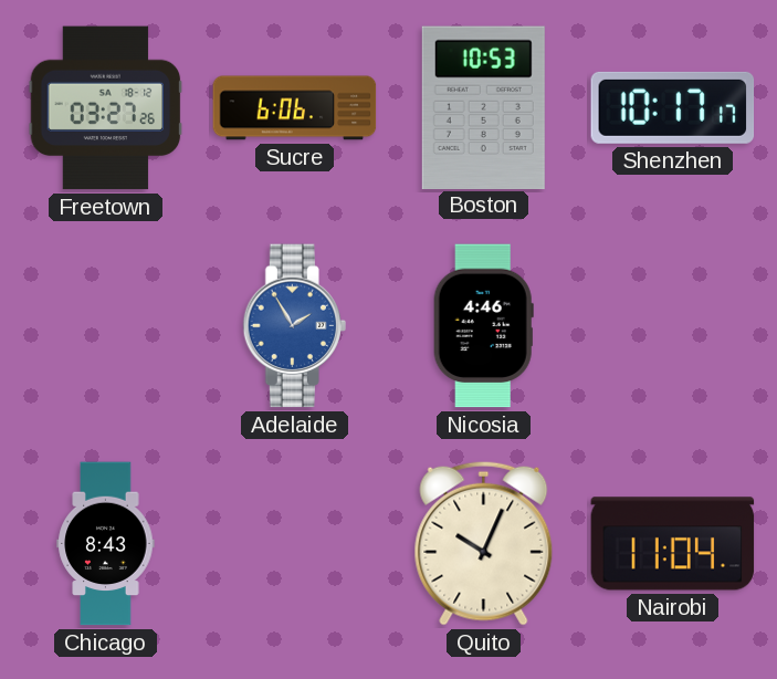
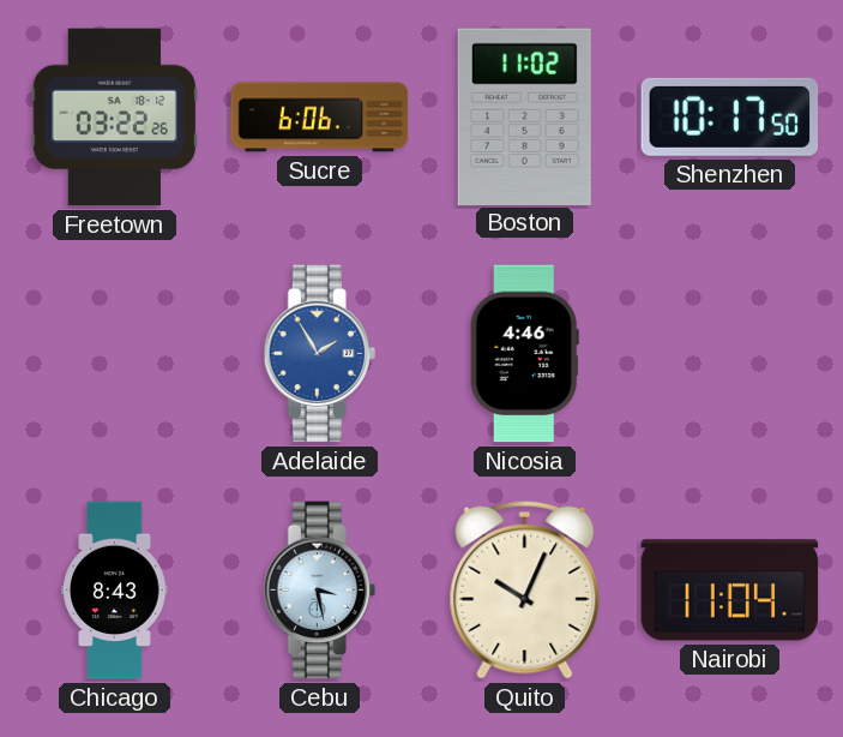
Freetown: 03:27 -> 03:22
Boston: 10:53 -> 11:02
Shenzhen: 10:17:17 -> 10:17:50
Cebu: none -> 3:28
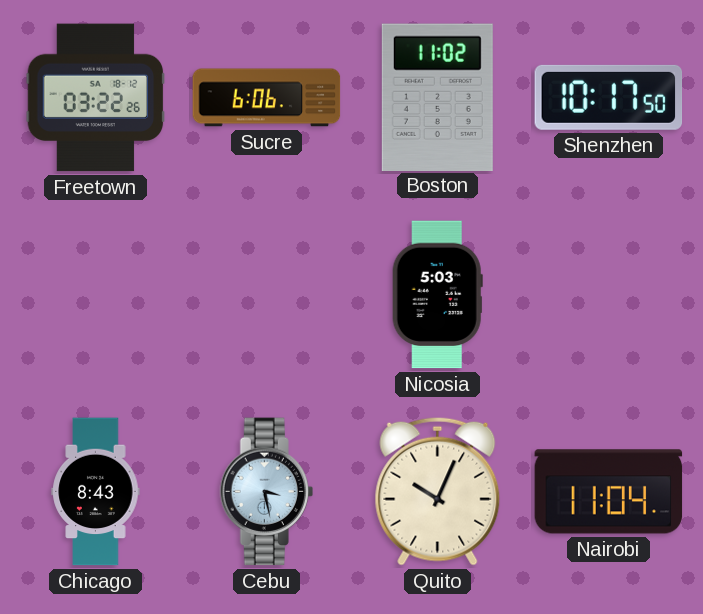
Adelaide: 1:55 -> none
Nicosia: 4:46 -> 5:03
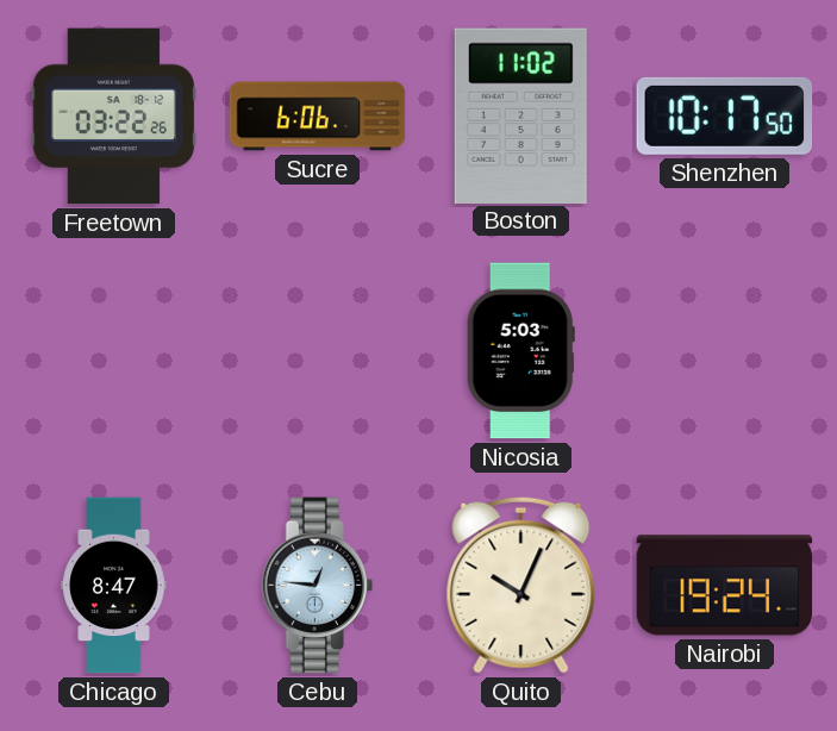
Chicago: 8:43 -> 8:47
Cebu: 3:28 -> 12:46
Nairobi: 11:04 -> 19:24
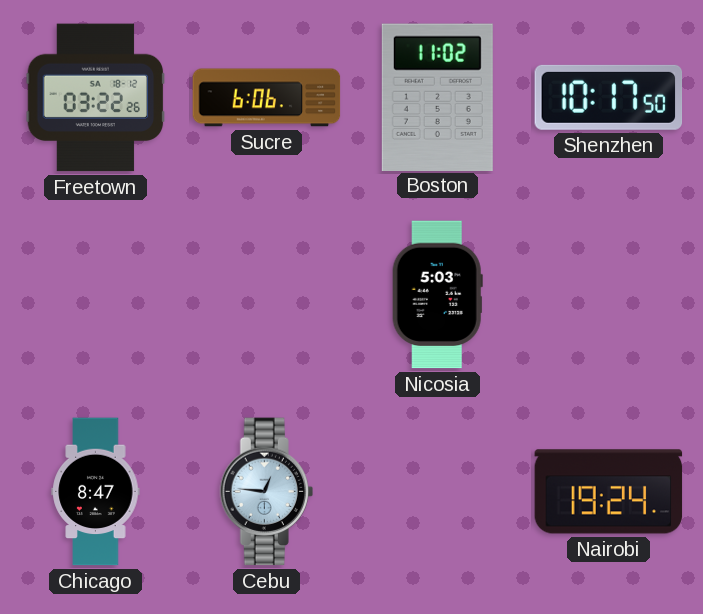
Quito: 10:04 -> none
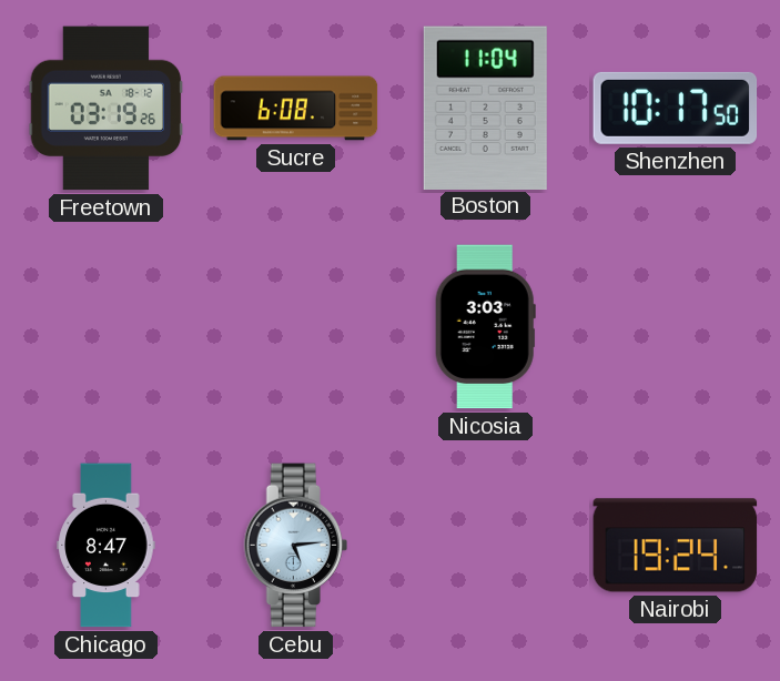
Freetown: 03:22 -> 03:19
Sucre: 6:06 -> 6:08
Boston: 11:02 -> 11:04
Nicosia: 5:03 -> 3:03
Cebu: 12:46 -> 5:14
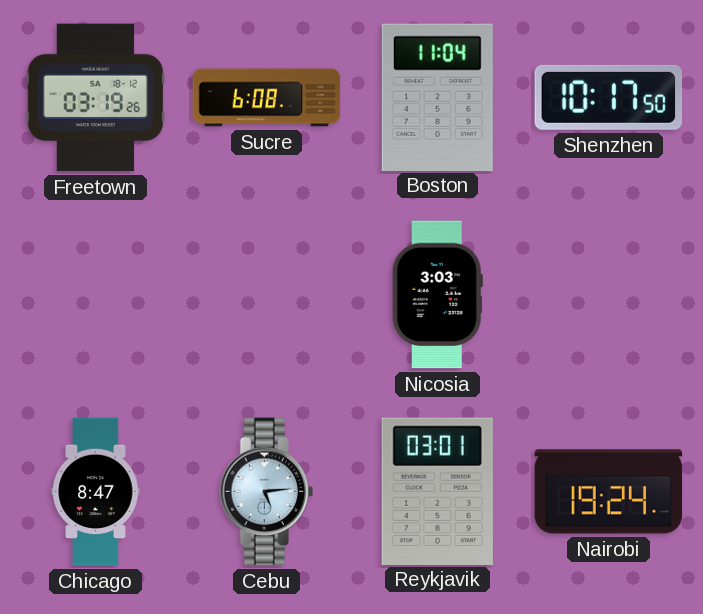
Reykjavik: none -> 03:01
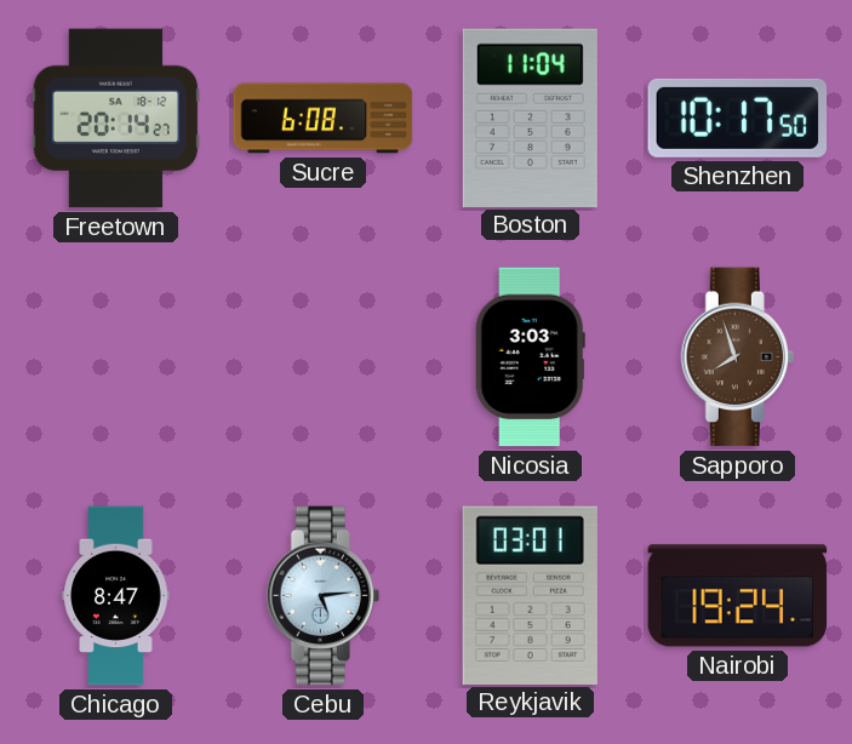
Freetown: 03:19 -> 20:14
Sapporo: none -> 7:57
